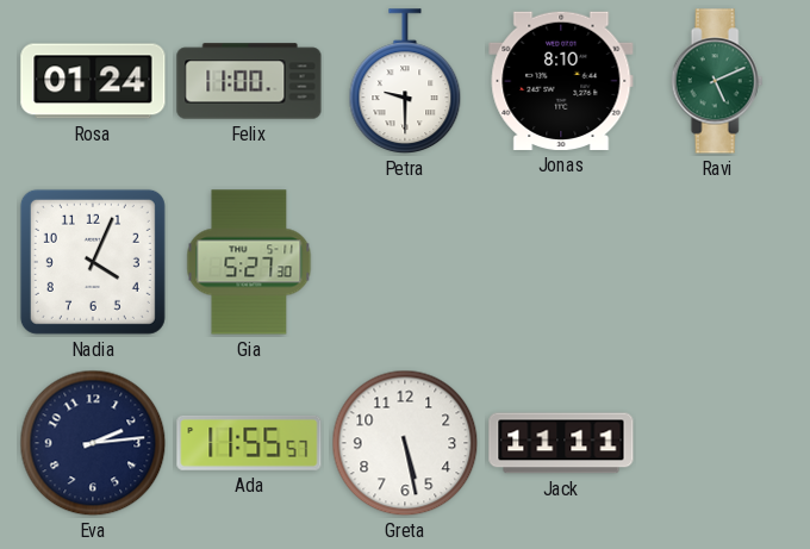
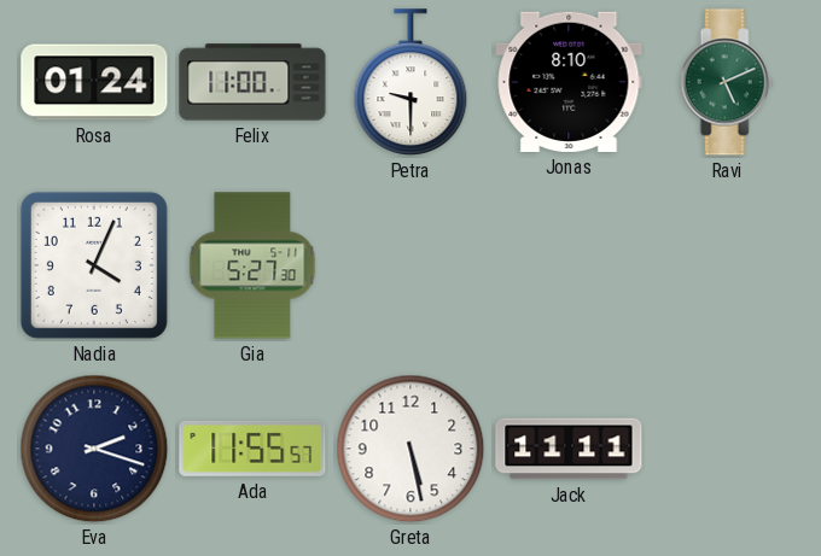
Eva: 2:14 -> 2:18
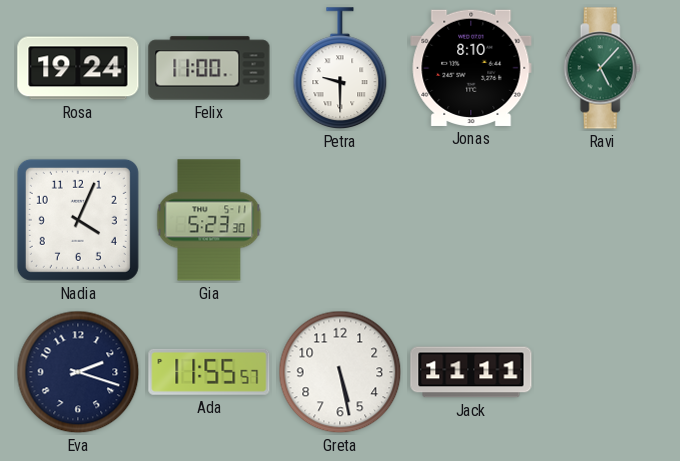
Rosa: 01:24 -> 19:24
Ravi: 5:11 -> 5:07
Gia: 5:27 -> 5:23
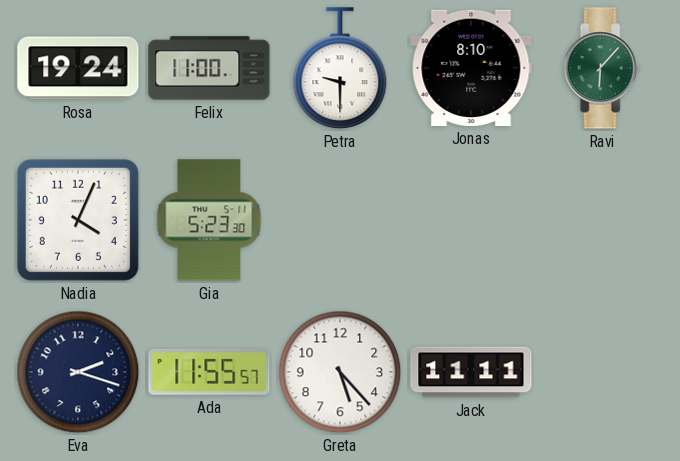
Ravi: 5:07 -> 6:07
Greta: 5:28 -> 5:23
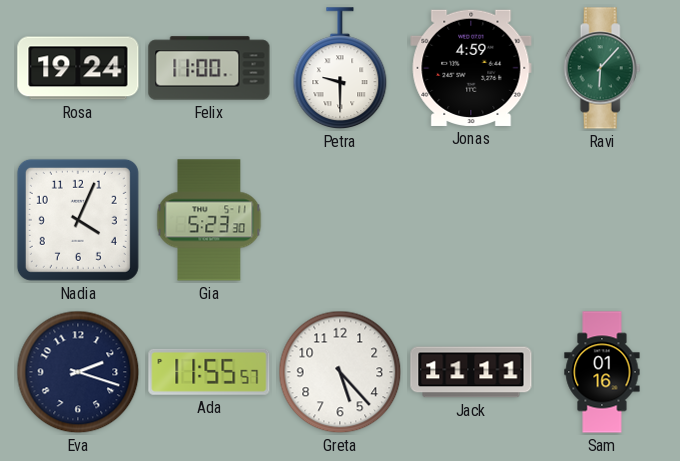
Jonas: 8:10 -> 4:59
Sam: none -> 01:16
